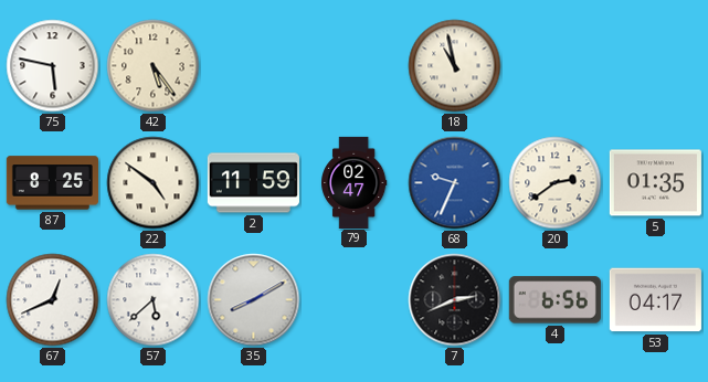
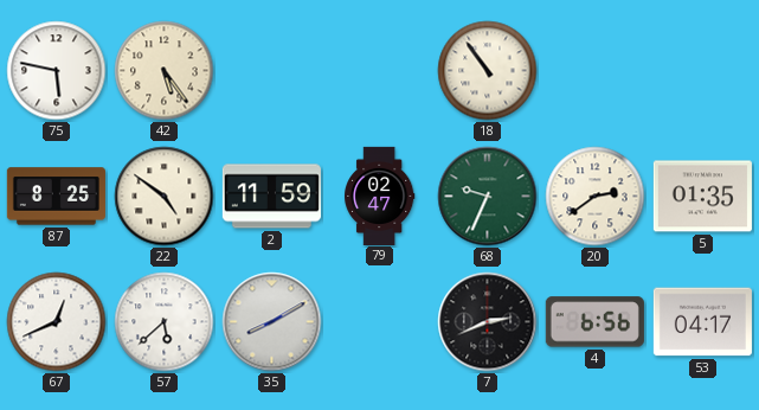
18: 10:58 -> 10:54
68 dial: blue -> green
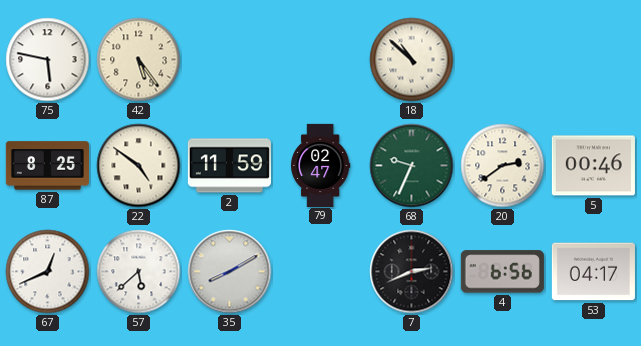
18: 10:54 -> 10:52
5: 01:35 -> 00:46
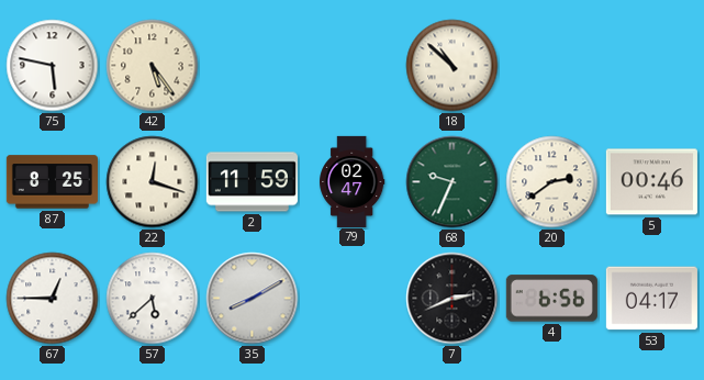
22: 4:51 -> 12:18
67: 12:41 -> 12:45
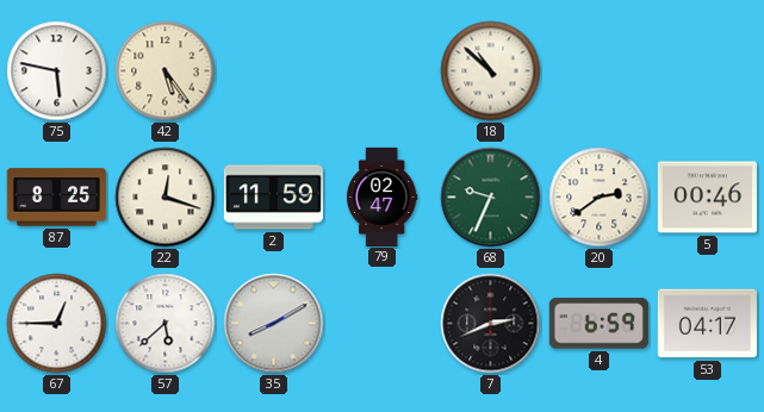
4: 6:56 -> 6:59
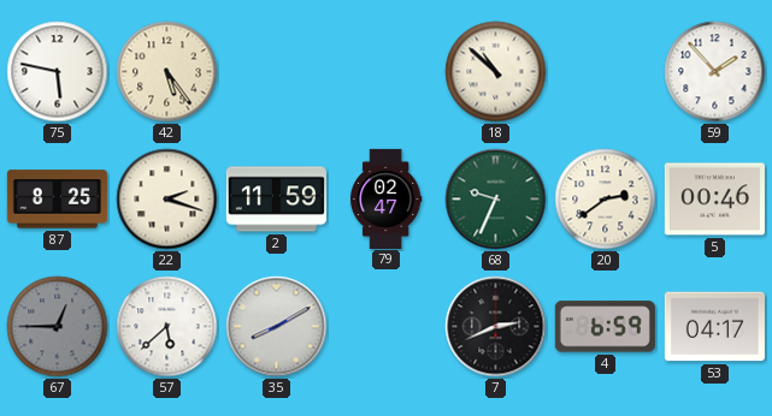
59: none -> 1:53
22: 12:18 -> 2:18
67 dial: white -> grey
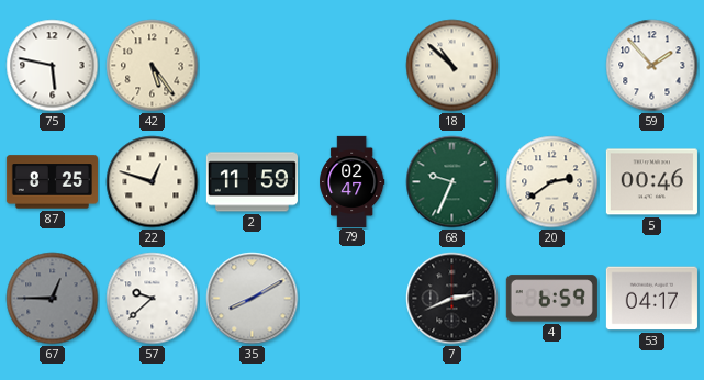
22: 2:18 -> 12:48
57: 5:38 -> 9:38
